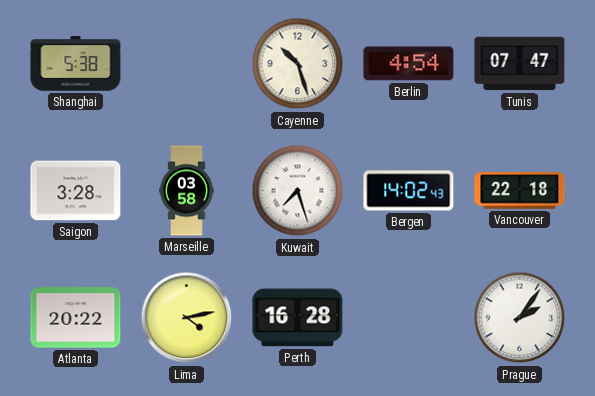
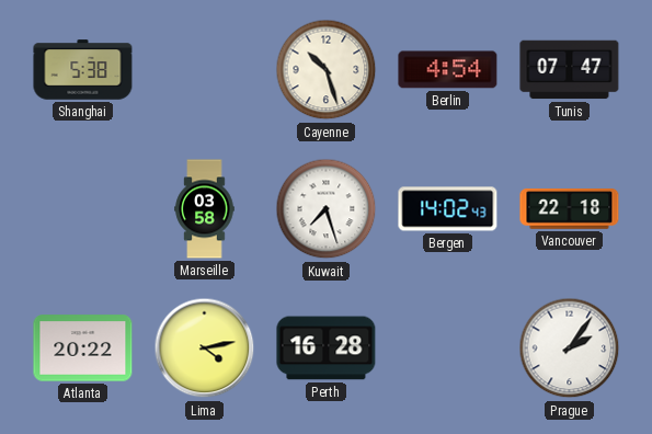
Saigon: 3:28 -> none
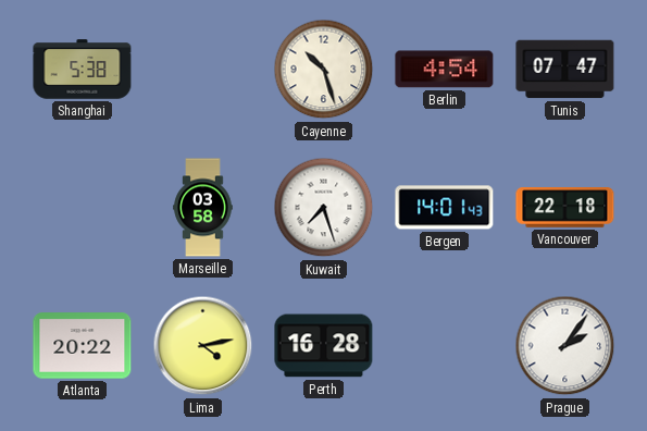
Bergen: 14:02 -> 14:01
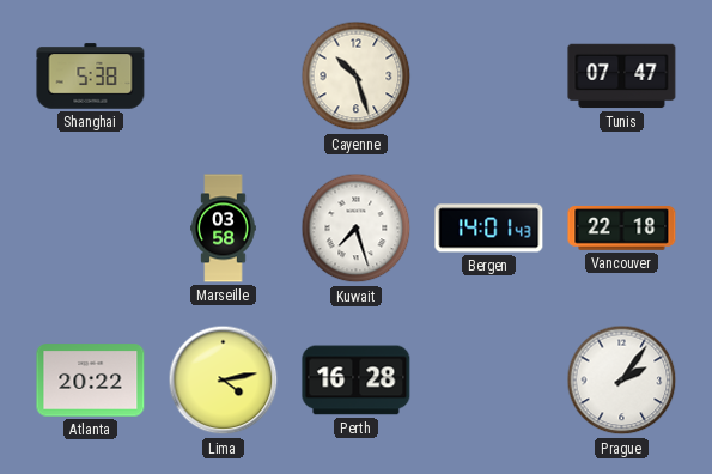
Berlin: 4:54 -> none
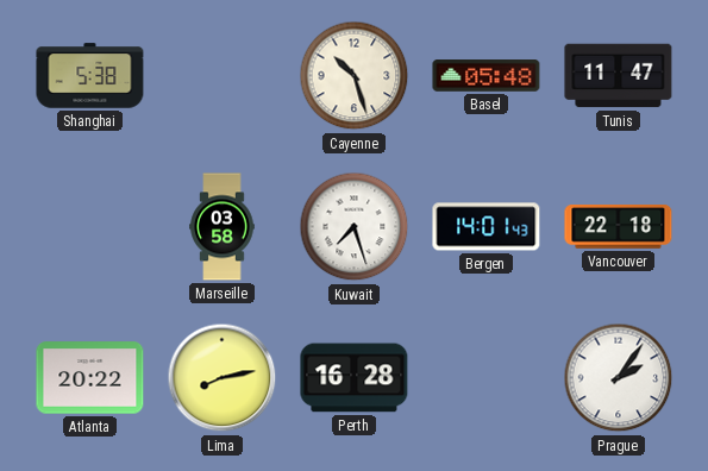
Basel: none -> 05:48
Tunis: 07:47 -> 11:47
Lima: 4:13 -> 8:13
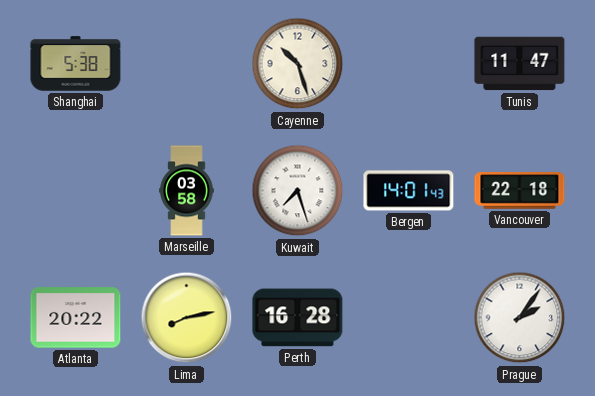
Basel: 05:48 -> none
